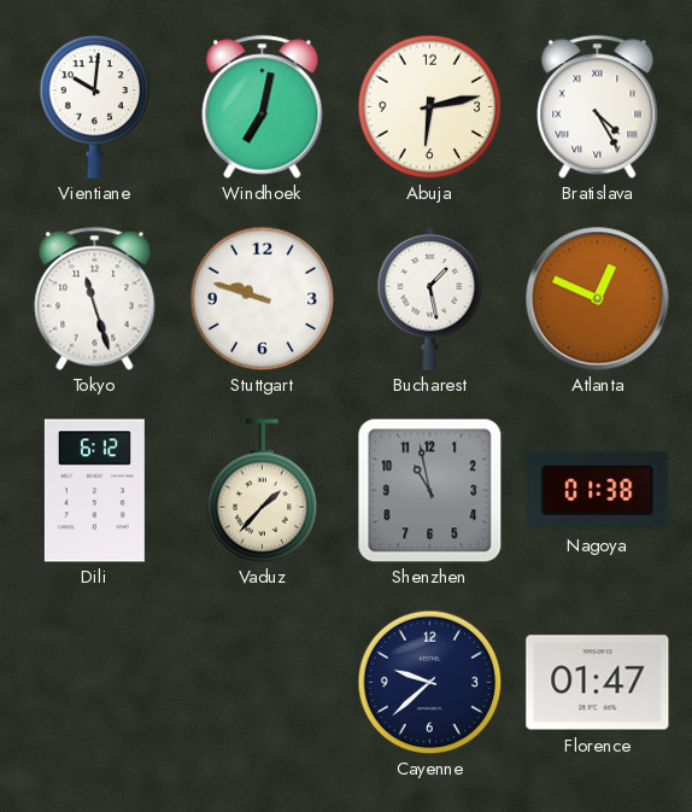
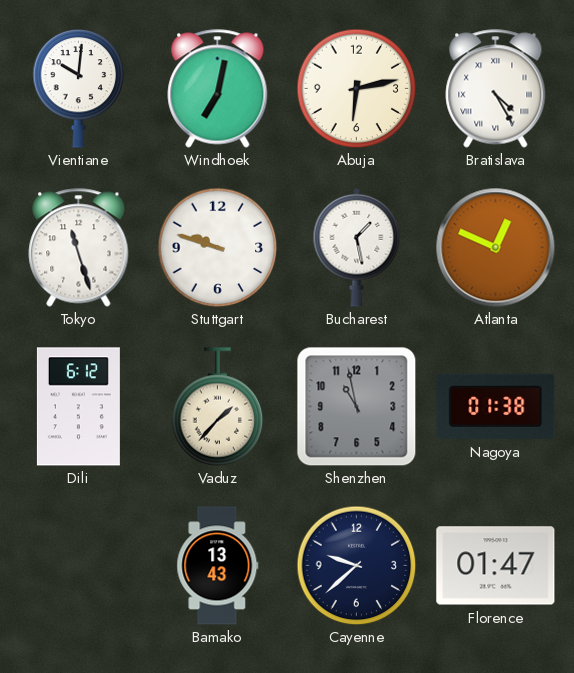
Bamako: none -> 13:43
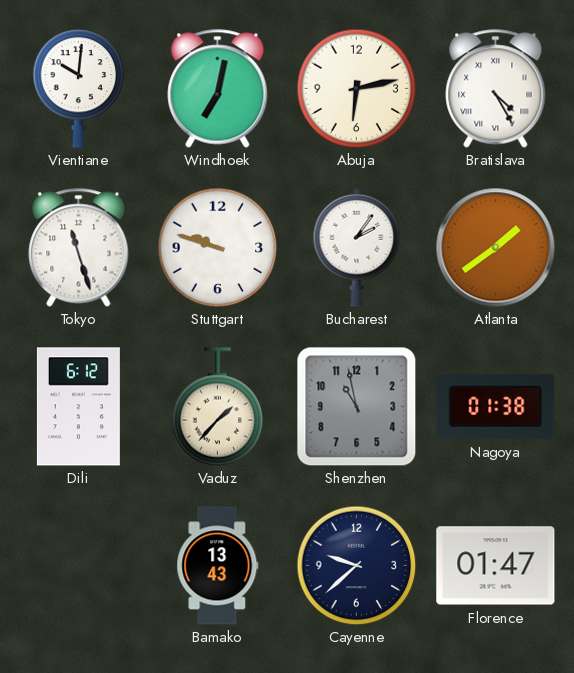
Bucharest: 1:28 -> 2:06
Atlanta: 12:49 -> 1:39
